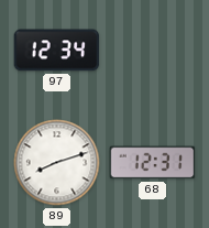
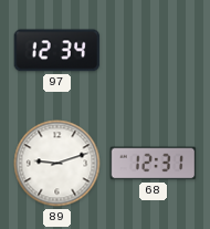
89: 8:12 -> 9:12
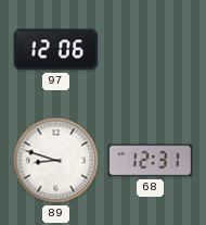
97: 12:34 -> 12:06
89: 9:12 -> 8:48
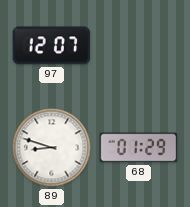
97: 12:06 -> 12:07
68: 12:31 -> 01:29
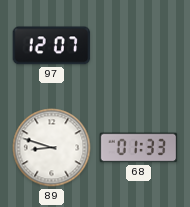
68: 01:29 -> 01:33
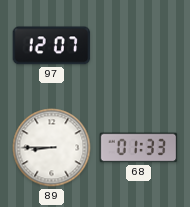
89: 8:48 -> 8:45
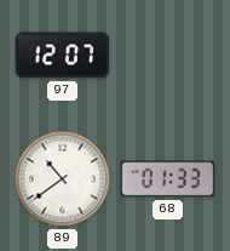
89: 8:45 -> 10:39
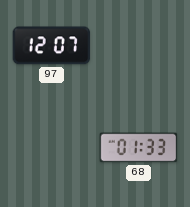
89: 10:39 -> none
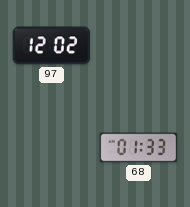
97: 12:07 -> 12:02
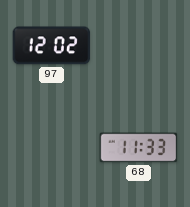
68: 01:33 -> 11:33
